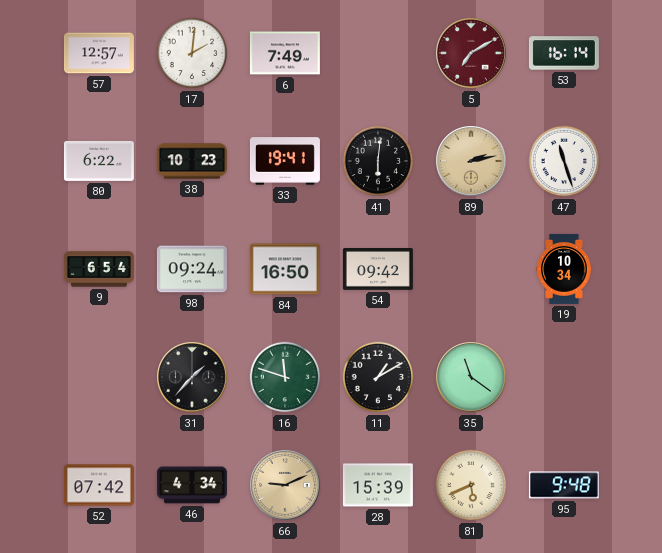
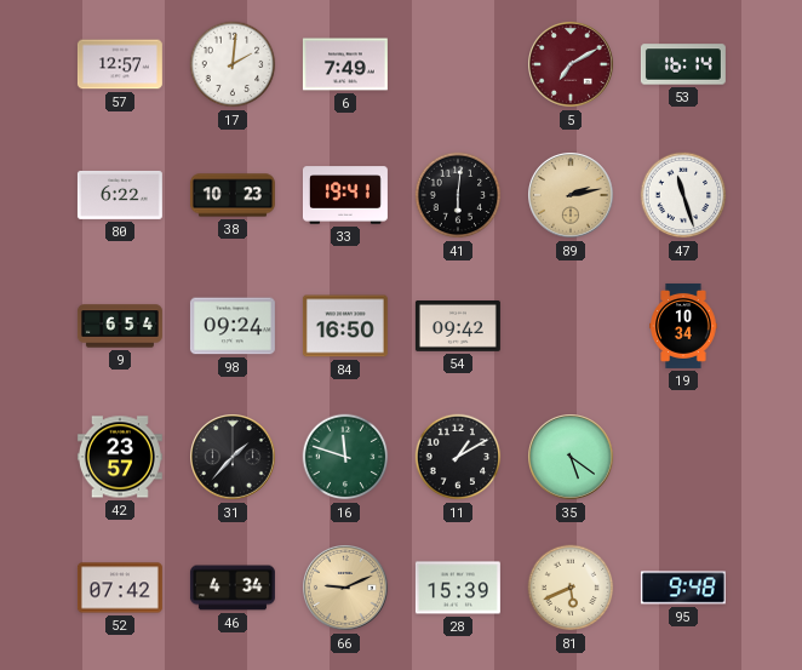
42: none -> 23:57
35: 11:21 -> 5:21
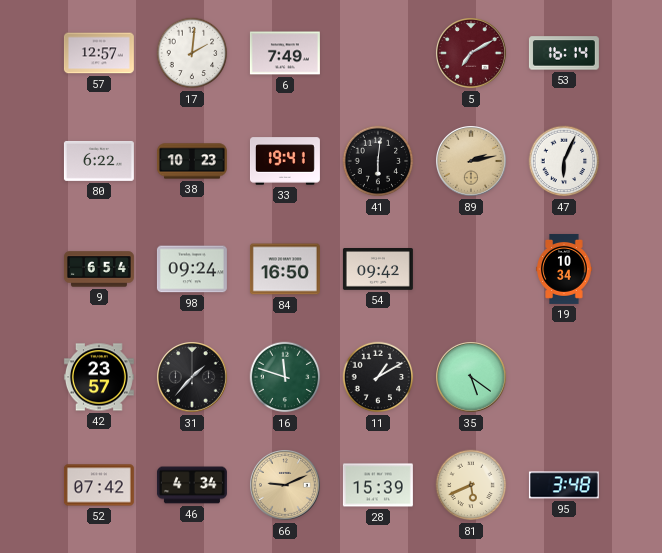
47: 11:27 -> 6:04
95: 9:48 -> 3:48
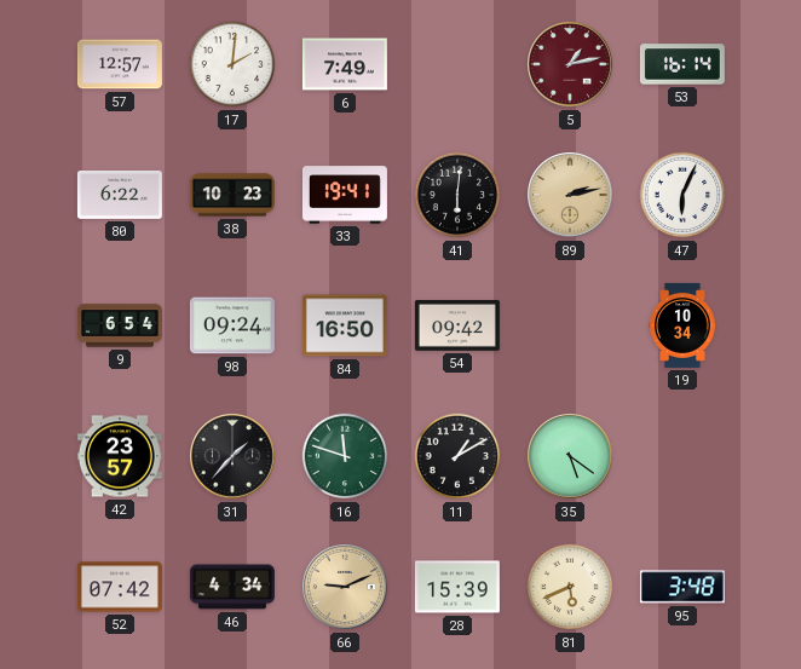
5: 7:10 -> 1:13
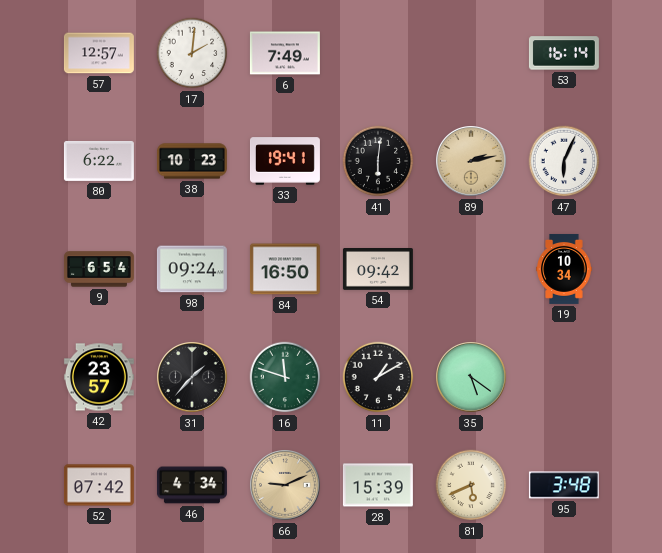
5: 1:13 -> none
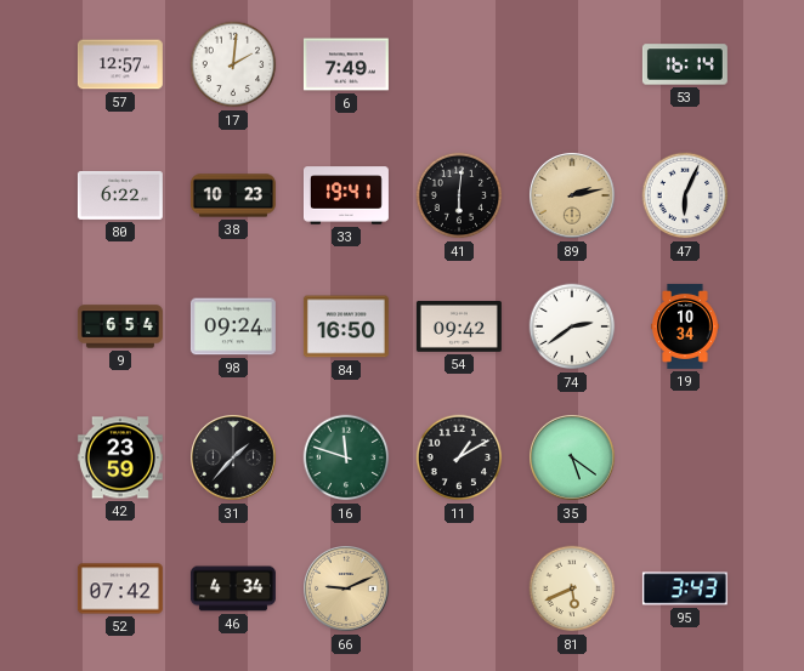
74: none -> 2:39
42: 23:57 -> 23:59
28: 15:39 -> none
95: 3:48 -> 3:43
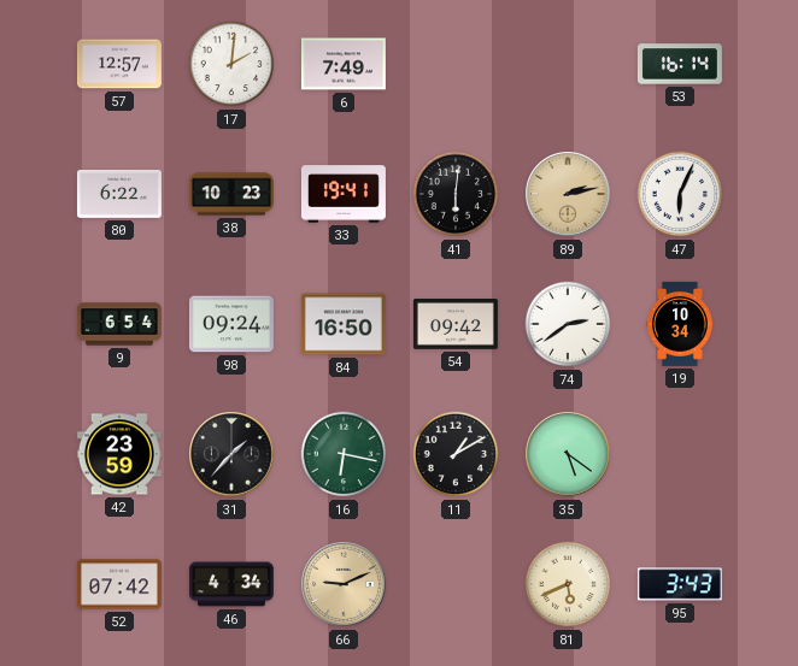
16: 11:48 -> 6:17
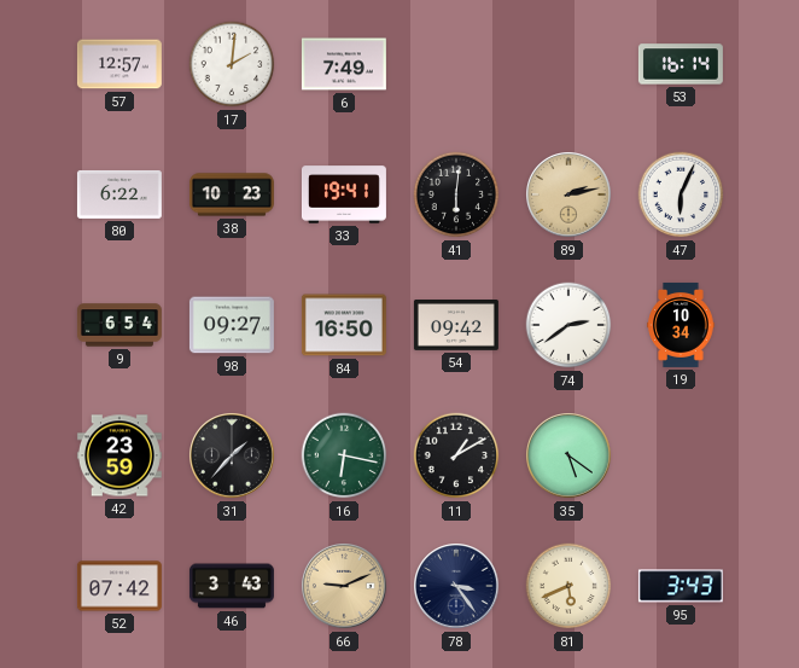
98: 09:24 -> 09:27
46: 4:34 -> 3:43
78: none -> 3:24
